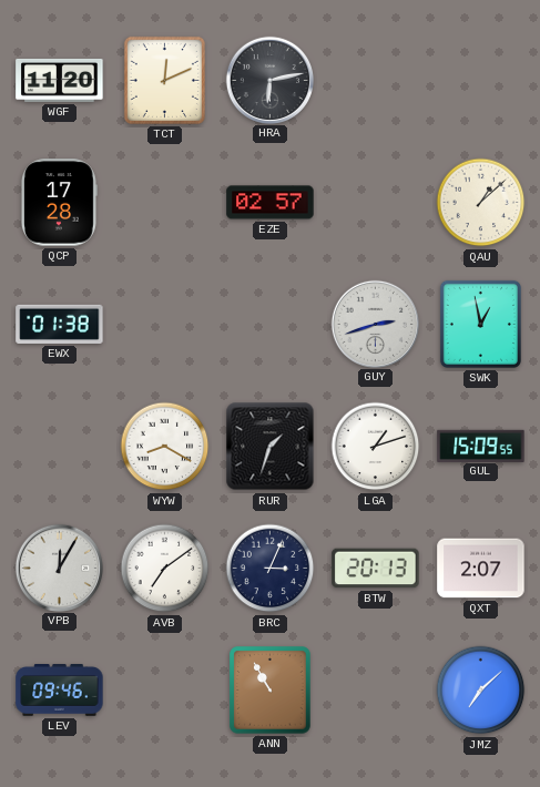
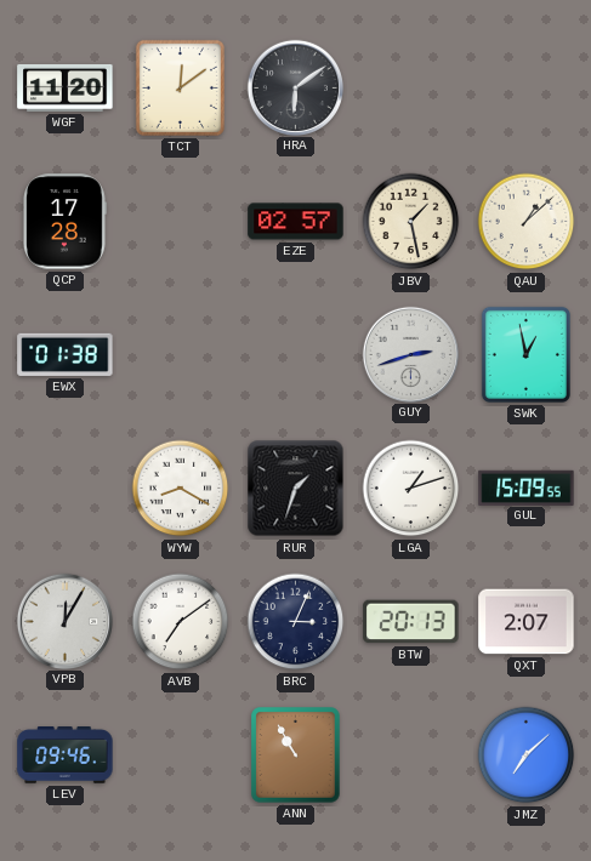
TCT: 12:11 -> 12:09
HRA: 6:13 -> 6:09
JBV: none -> 1:28
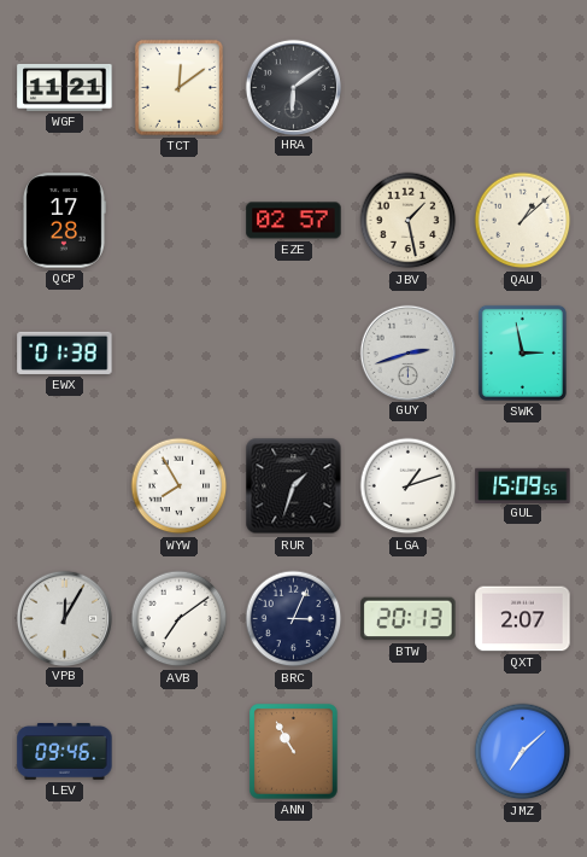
WGF: 11:20 -> 11:21
SWK: 12:58 -> 2:58
WYW: 8:20 -> 7:55
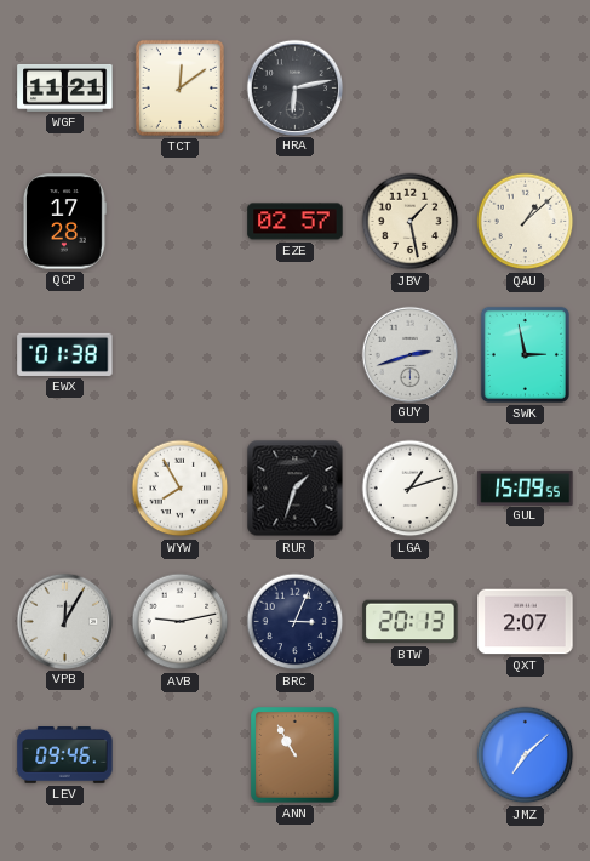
HRA: 6:09 -> 6:13
AVB: 7:09 -> 9:13
